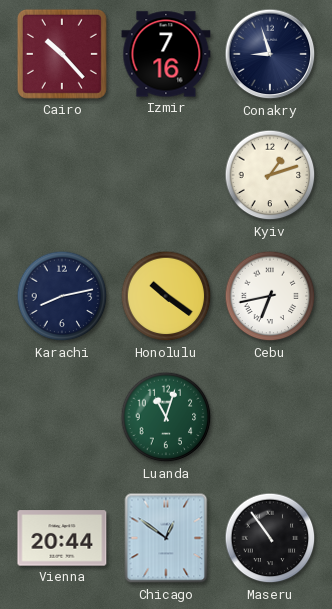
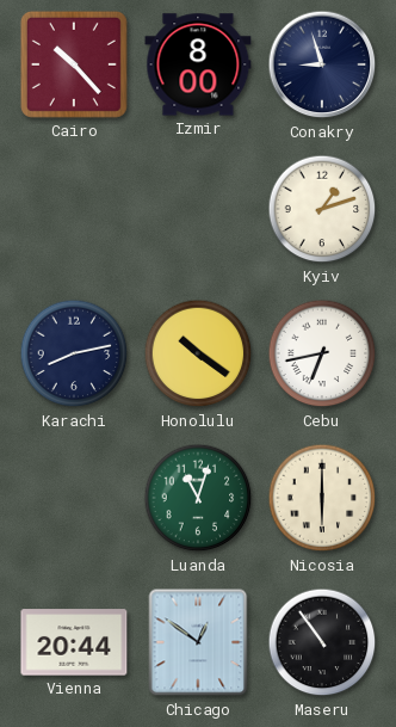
Izmir: 7:16 -> 8:00
Nicosia: none -> 6:00
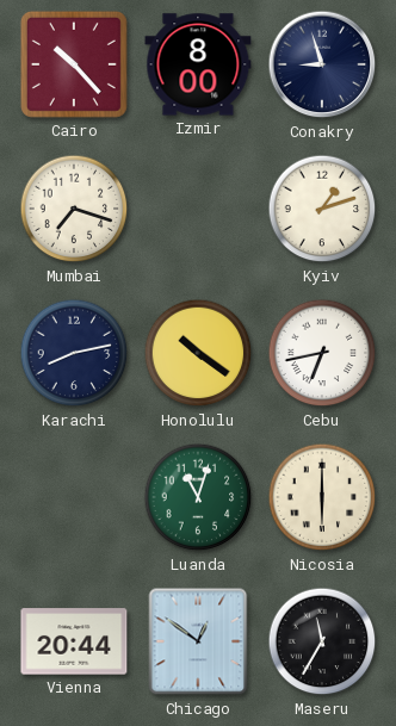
Mumbai: none -> 7:18
Maseru: 10:54 -> 11:35
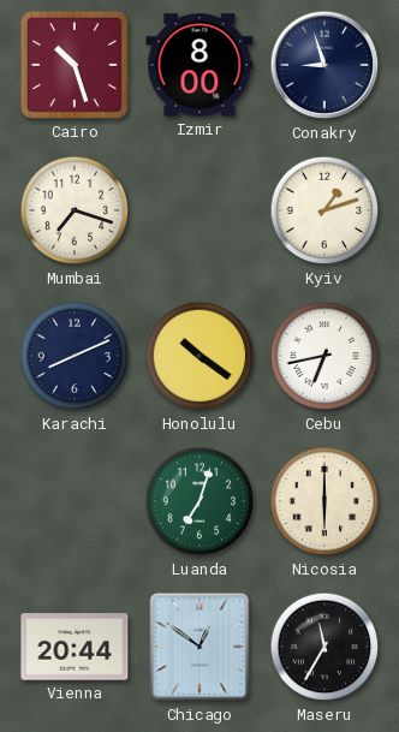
Cairo: 10:23 -> 10:27
Karachi: 8:13 -> 8:11
Luanda: 11:03 -> 7:03
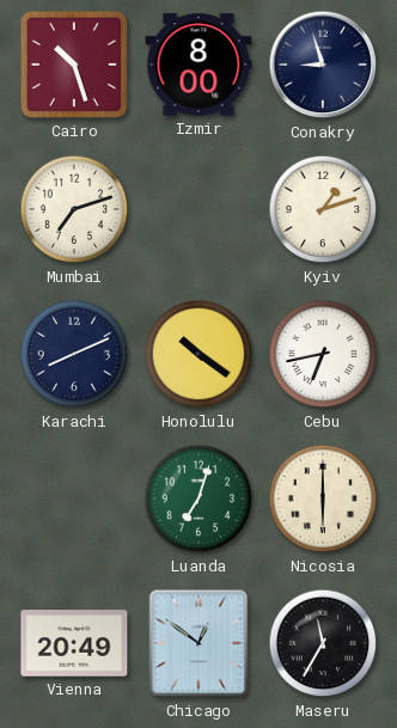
Mumbai: 7:18 -> 7:12
Vienna: 20:44 -> 20:49
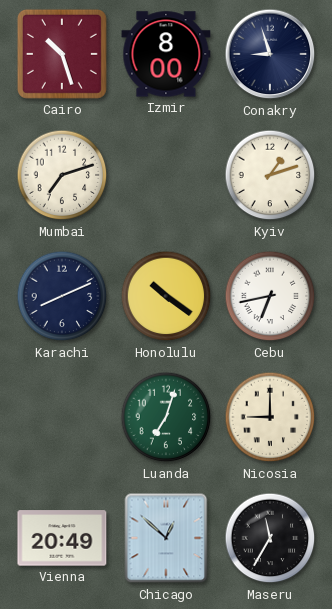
Nicosia: 6:00 -> 9:00
Chicago: 12:51 -> 12:52
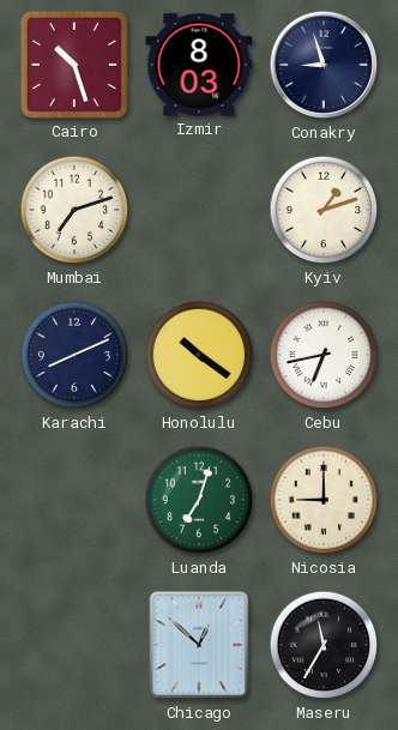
Izmir: 8:00 -> 8:03
Vienna: 20:49 -> none
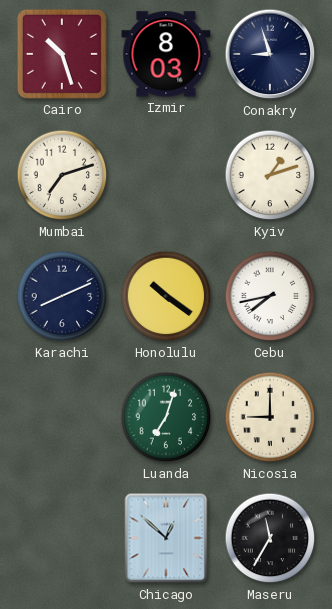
Cebu: 6:43 -> 7:43
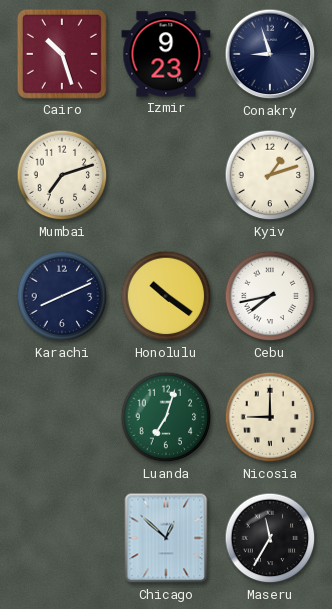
Izmir: 8:03 -> 9:23
